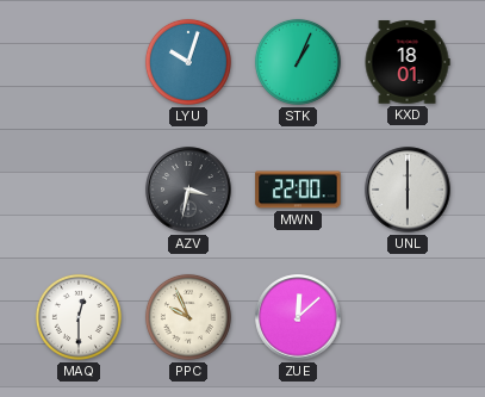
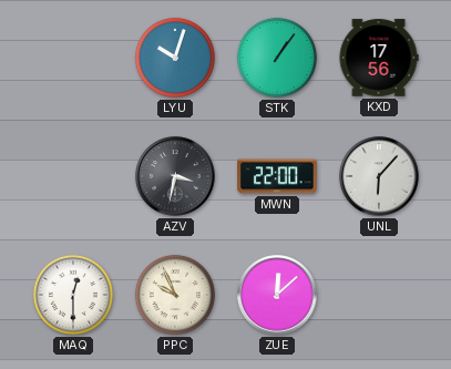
STK: 1:04 -> 1:06
KXD: 18:01 -> 17:56
UNL: 6:00 -> 6:07
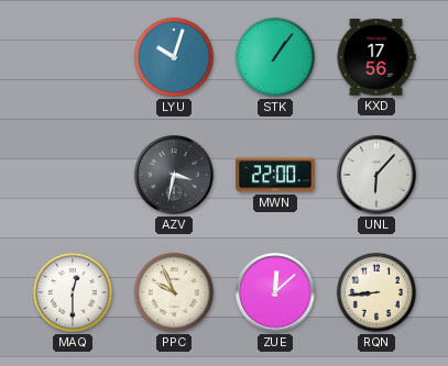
RQN: none -> 8:44
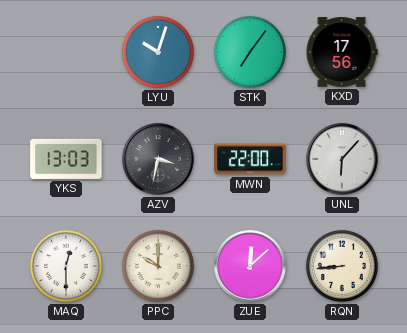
STK: 1:06 -> 7:06
YKS: none -> 13:03
PPC: 9:56 -> 10:00
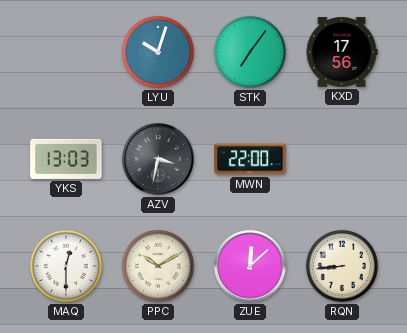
UNL: 6:07 -> none
PPC: 10:00 -> 10:10
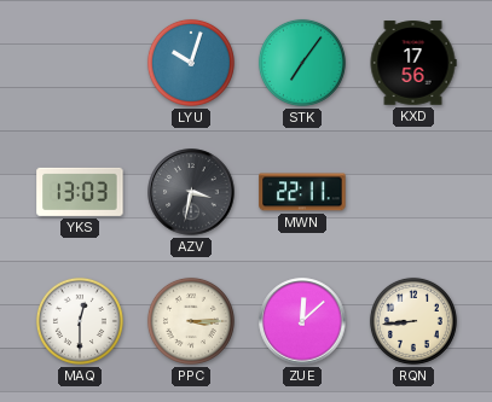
MWN: 22:00 -> 22:11
PPC: 10:10 -> 3:15
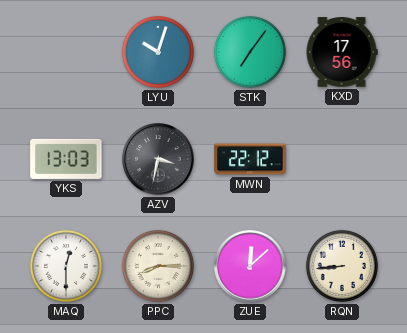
MWN: 22:11 -> 22:12
PPC: 3:15 -> 8:15
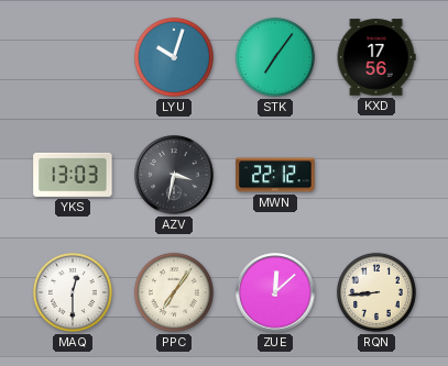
PPC: 8:15 -> 7:06
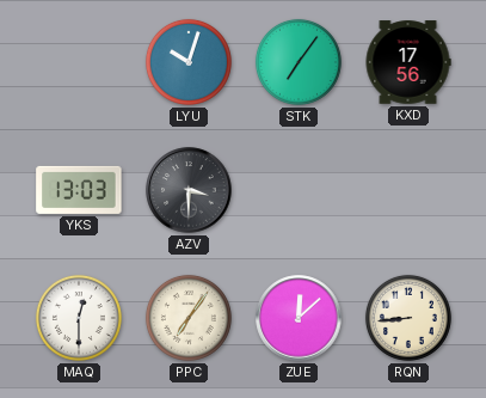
AZV: 3:32 -> 3:30
MWN: 22:12 -> none
